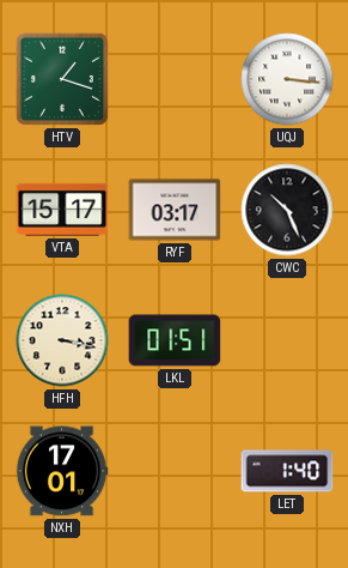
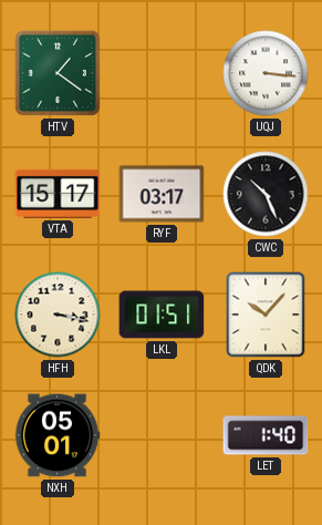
HTV: 1:18 -> 1:21
QDK: none -> 10:07
NXH: 17:01 -> 05:01
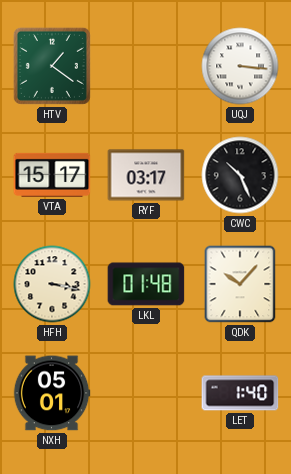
LKL: 01:51 -> 01:48
